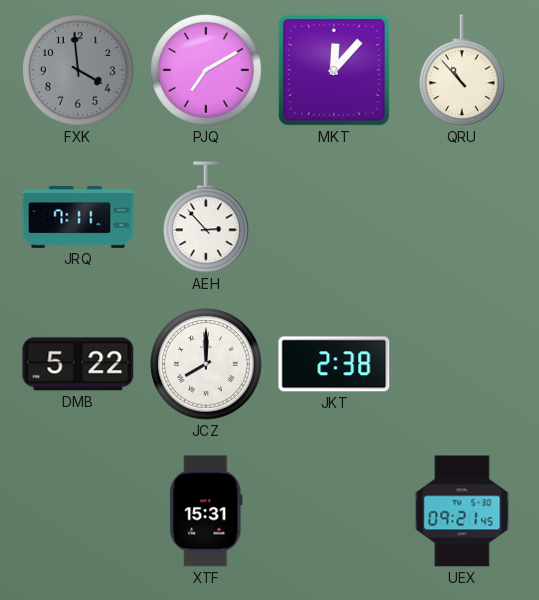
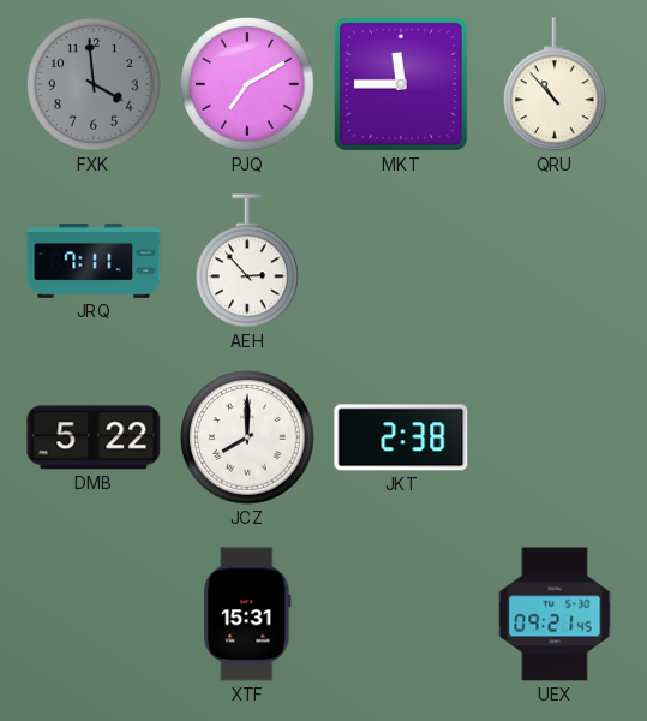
MKT: 12:07 -> 11:45
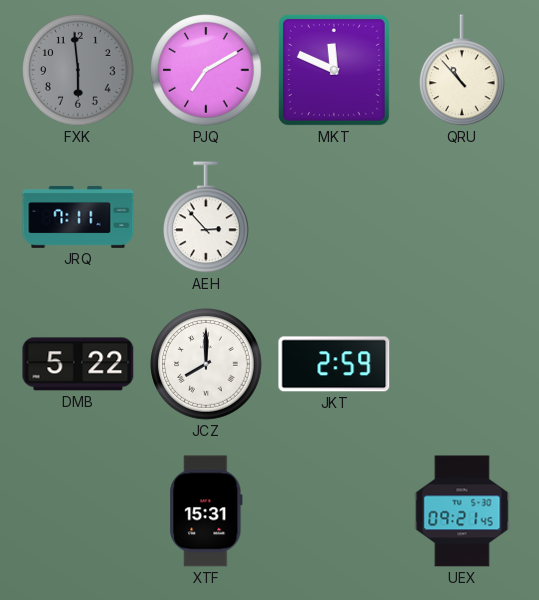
FXK: 3:59 -> 5:59
MKT: 11:45 -> 11:49
JKT: 2:38 -> 2:59
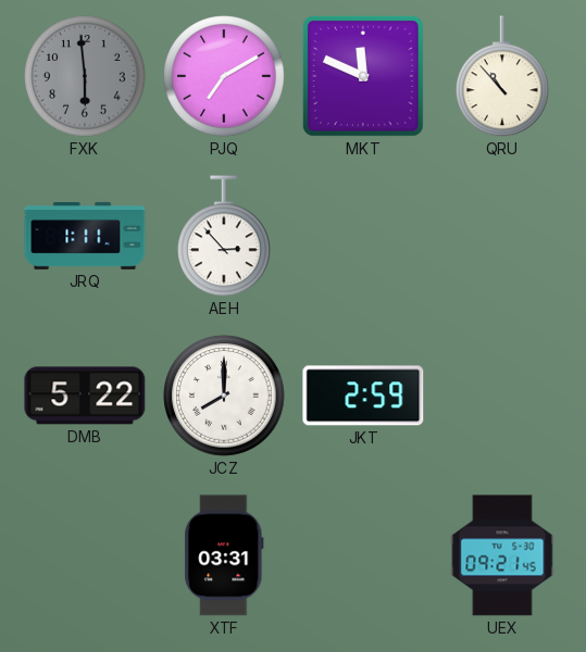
JRQ: 7:11 -> 1:11
XTF: 15:31 -> 03:31
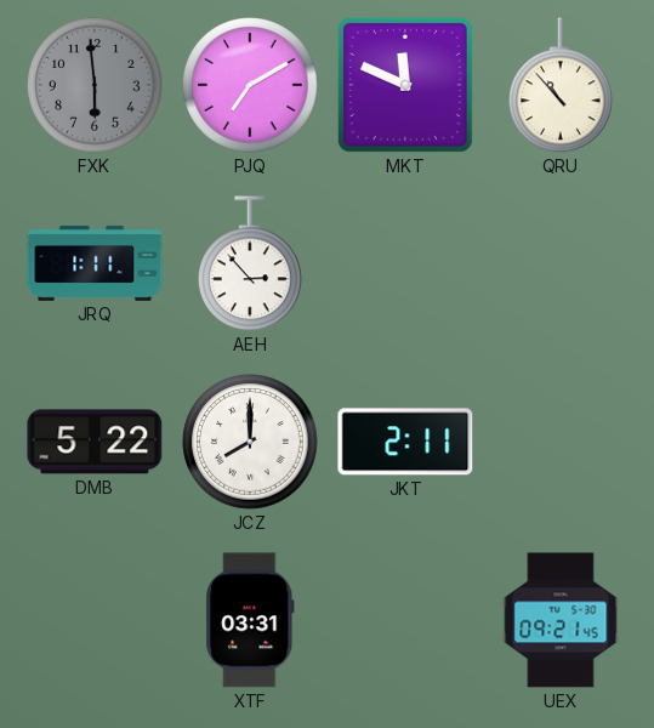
JKT: 2:59 -> 2:11
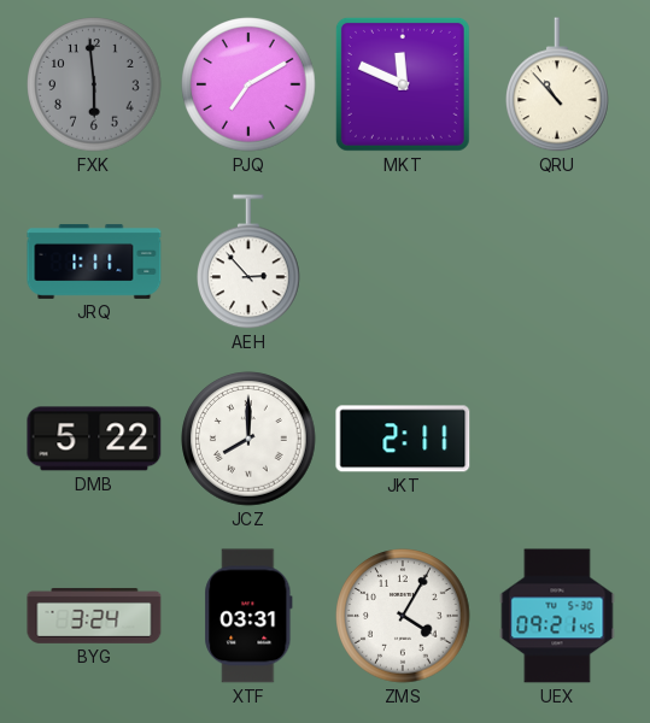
BYG: none -> 3:24
ZMS: none -> 4:05
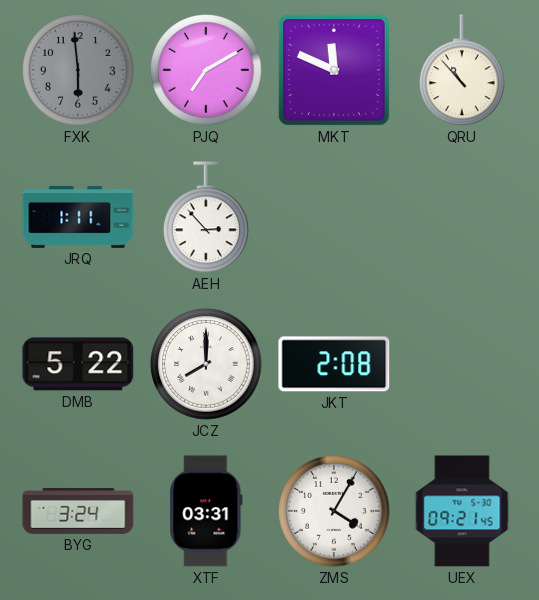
JKT: 2:11 -> 2:08
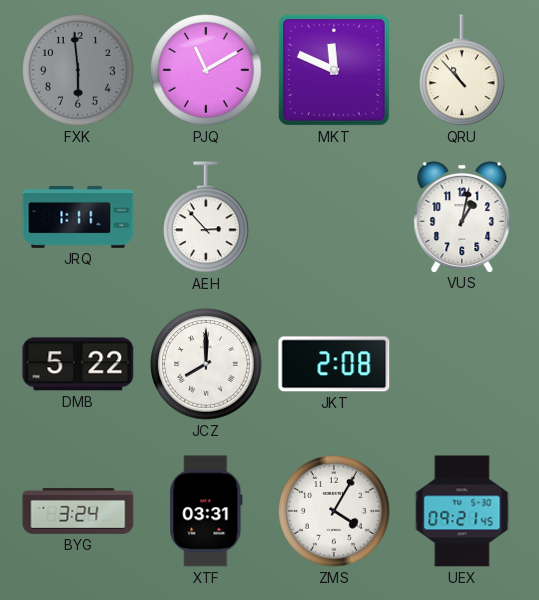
PJQ: 7:10 -> 11:10
VUS: none -> 1:02
